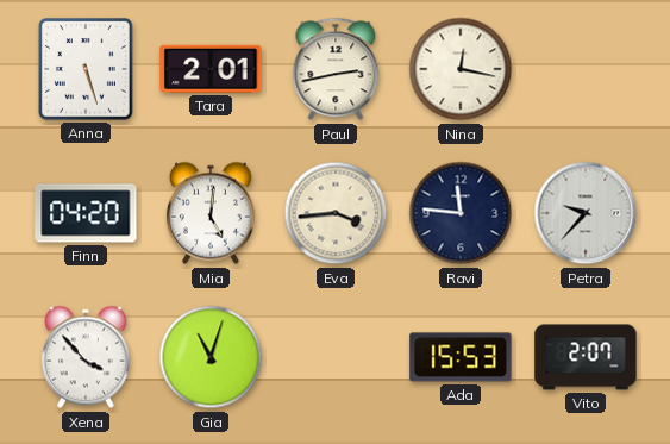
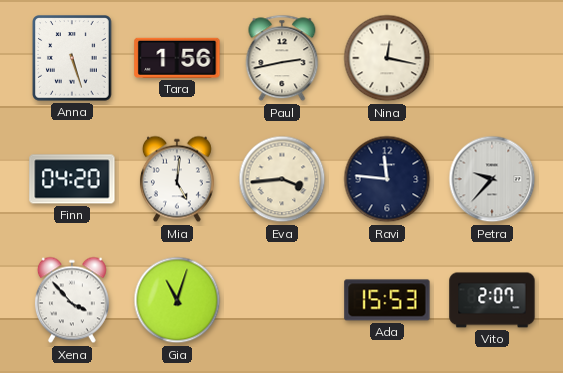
Tara: 2:01 -> 1:56
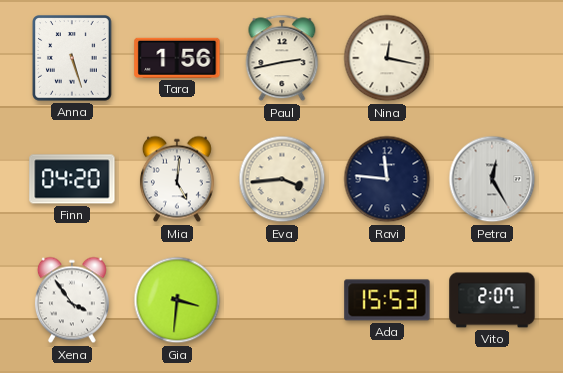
Petra: 9:37 -> 12:25
Xena: 3:53 -> 3:54
Gia: 11:03 -> 3:31
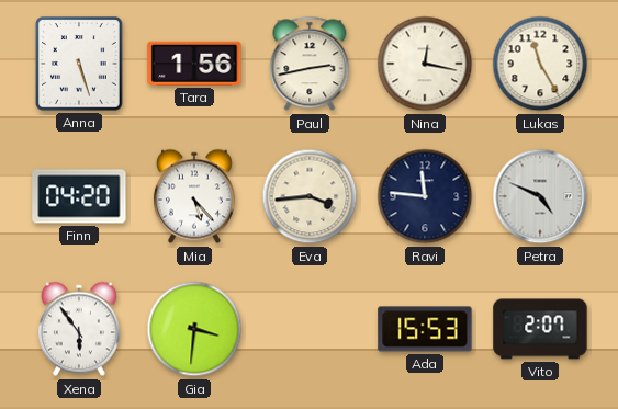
Lukas: none -> 11:25
Mia: 5:01 -> 5:23
Petra: 12:25 -> 4:49
Xena: 3:54 -> 5:54
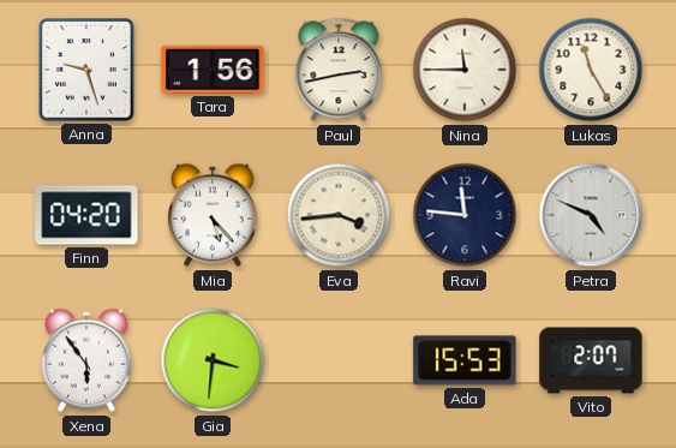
Anna: 5:27 -> 9:27
Nina: 12:17 -> 11:45
